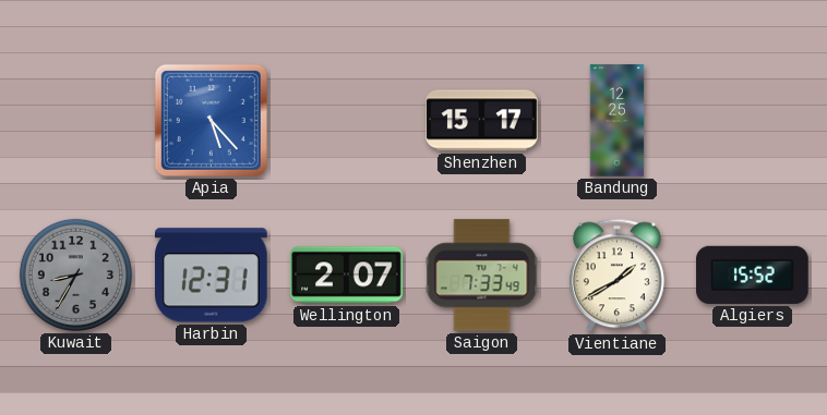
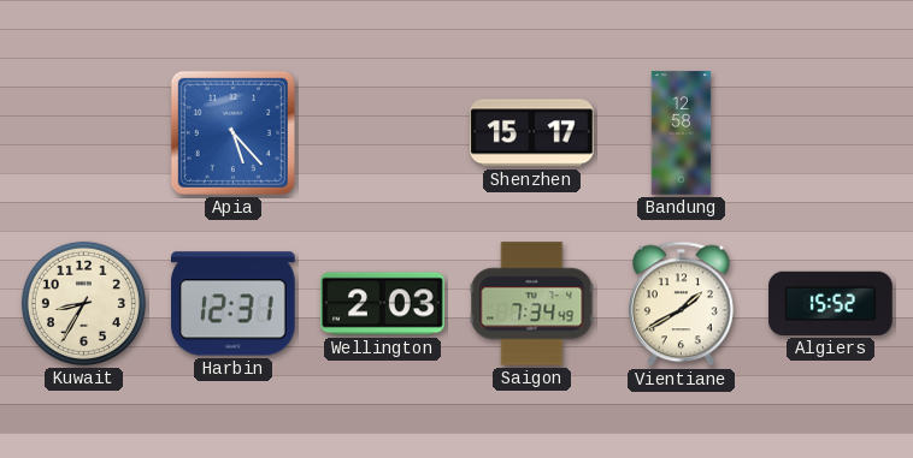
Bandung: 12:25 -> 12:58
Kuwait dial: grey -> cream
Wellington: 2:07 -> 2:03
Saigon: 7:33 -> 7:34
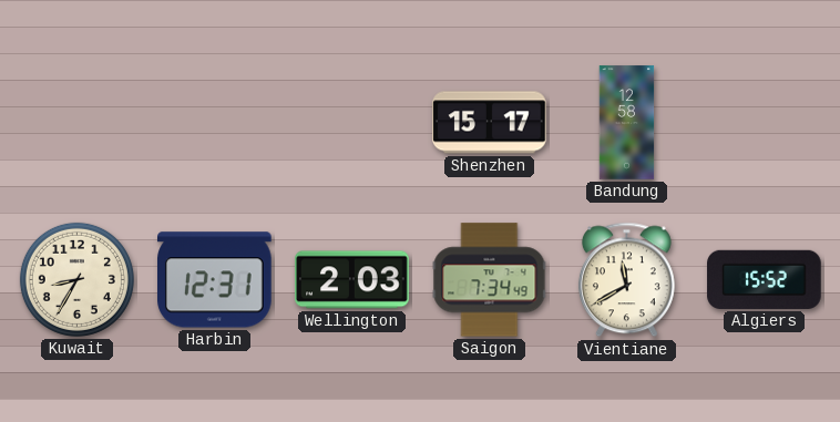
Apia: 5:23 -> none
Vientiane: 1:40 -> 11:40
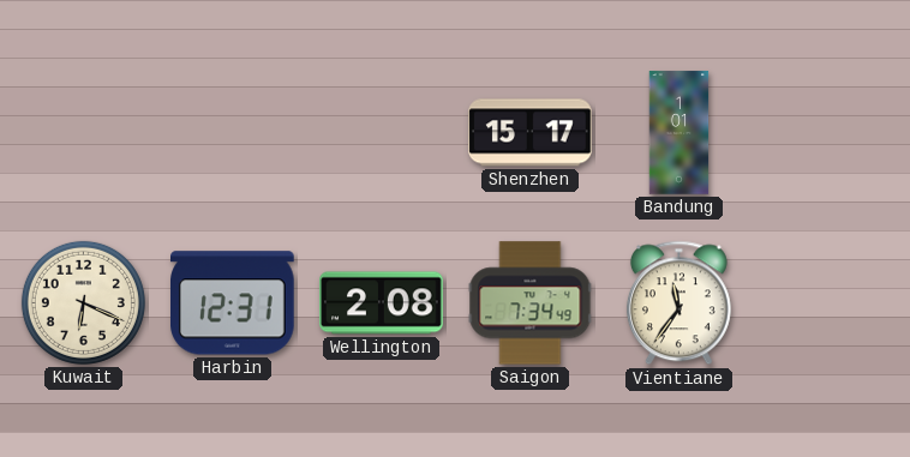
Bandung: 12:58 -> 1:01
Kuwait: 8:35 -> 6:19
Wellington: 2:03 -> 2:08
Vientiane: 11:40 -> 11:36
Algiers: 15:52 -> none
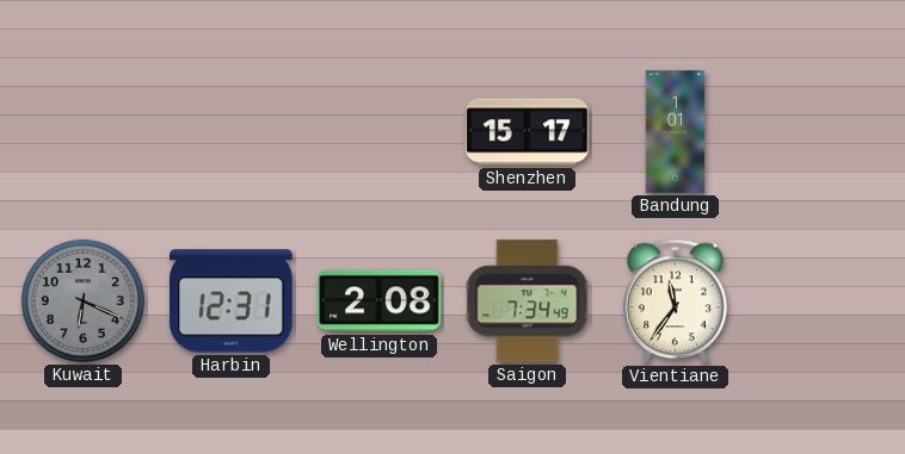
Kuwait dial: cream -> grey
